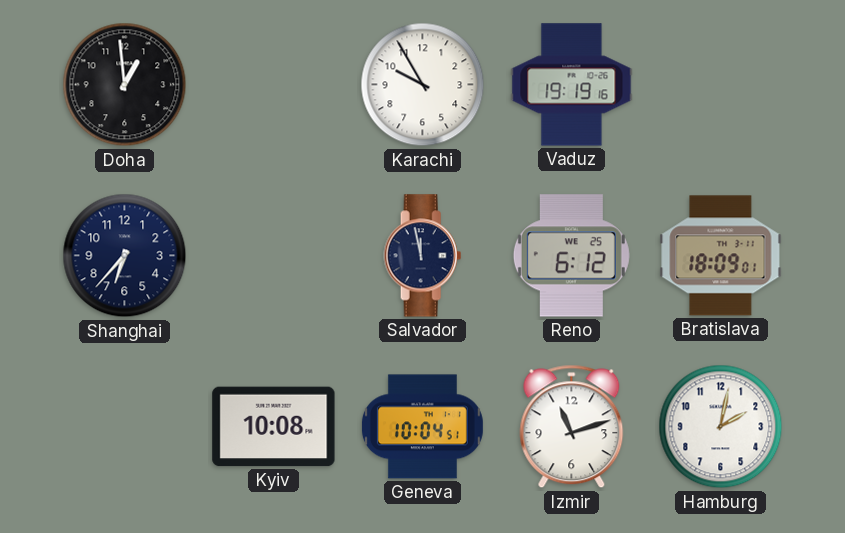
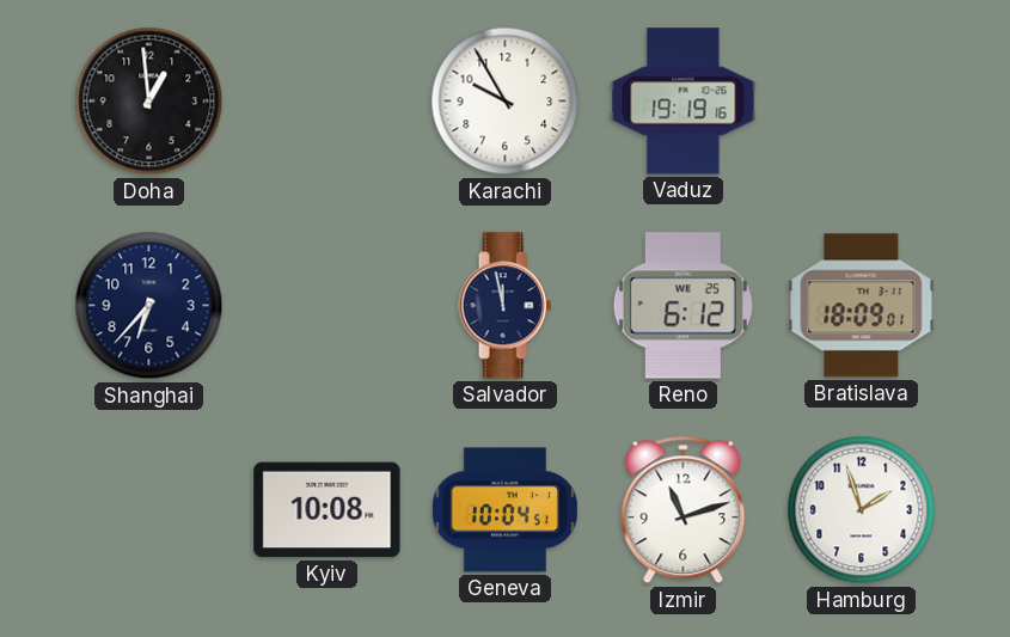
Hamburg: 2:02 -> 1:57
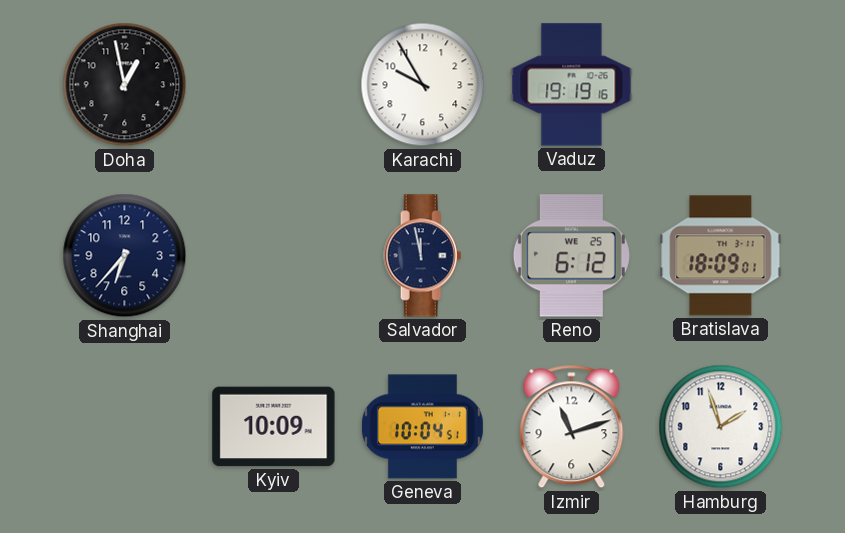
Doha: 12:59 -> 12:58
Kyiv: 10:08 -> 10:09
